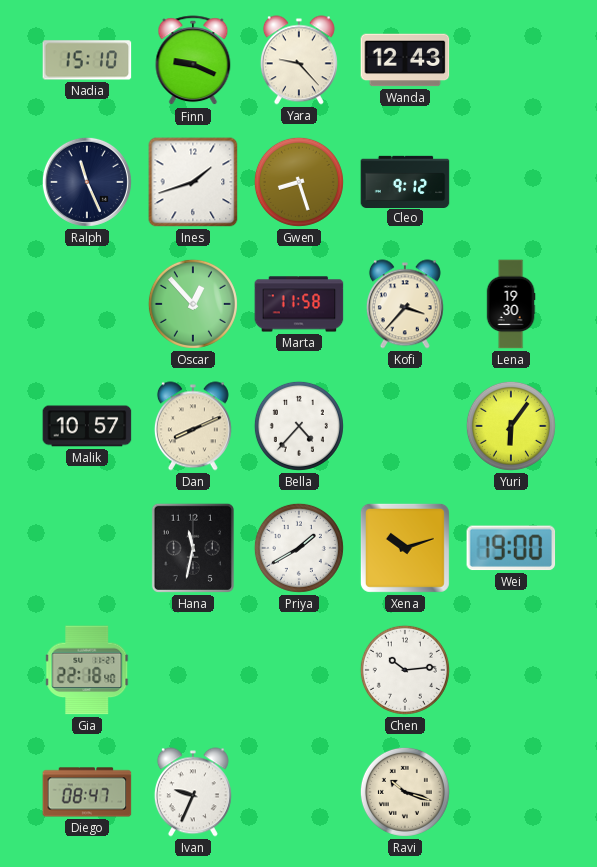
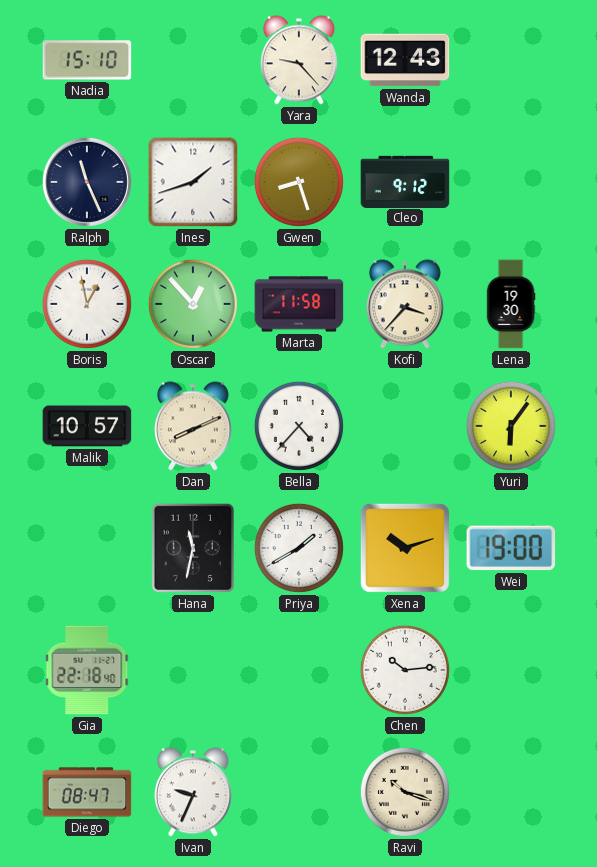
Finn: 9:19 -> none
Boris: none -> 12:58
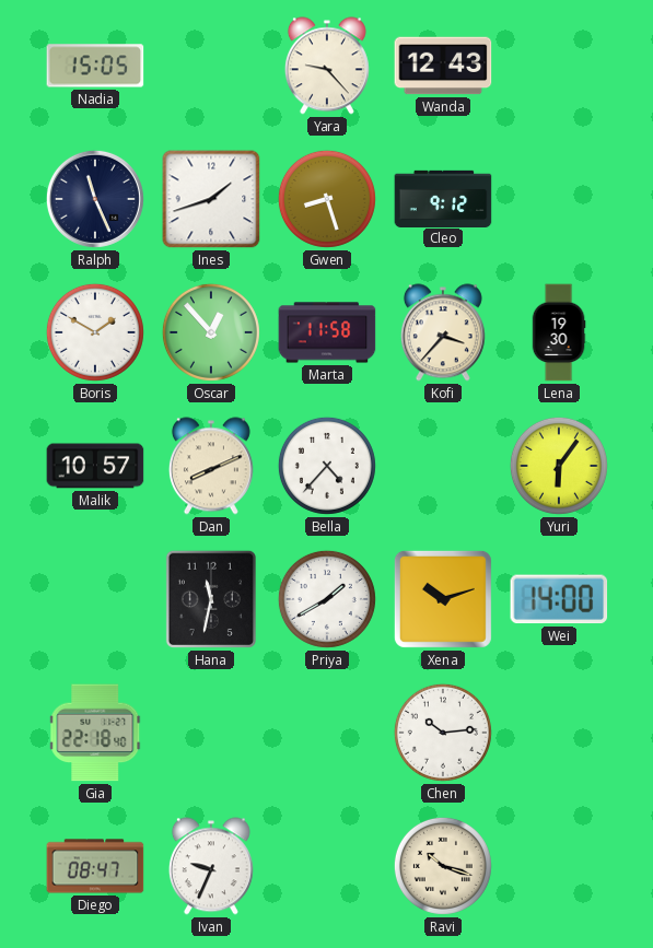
Nadia: 15:10 -> 15:05
Boris: 12:58 -> 1:50
Wei: 19:00 -> 14:00
